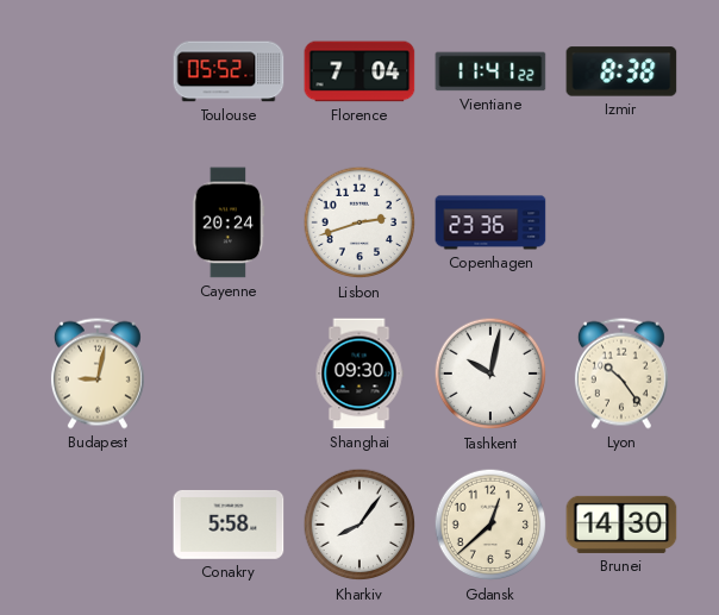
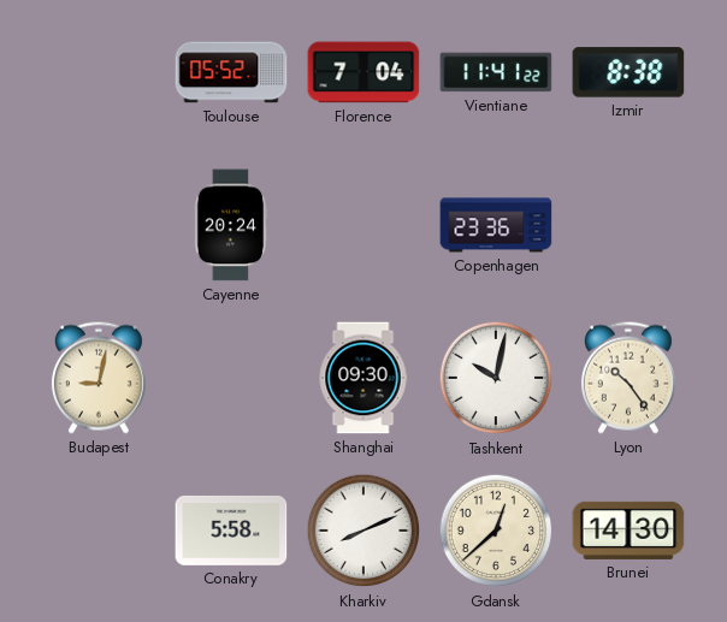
Lisbon: 2:42 -> none
Kharkiv: 8:06 -> 8:11
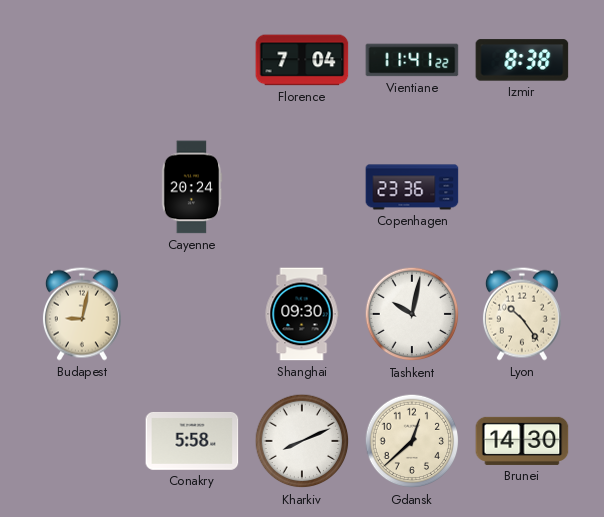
Toulouse: 05:52 -> none
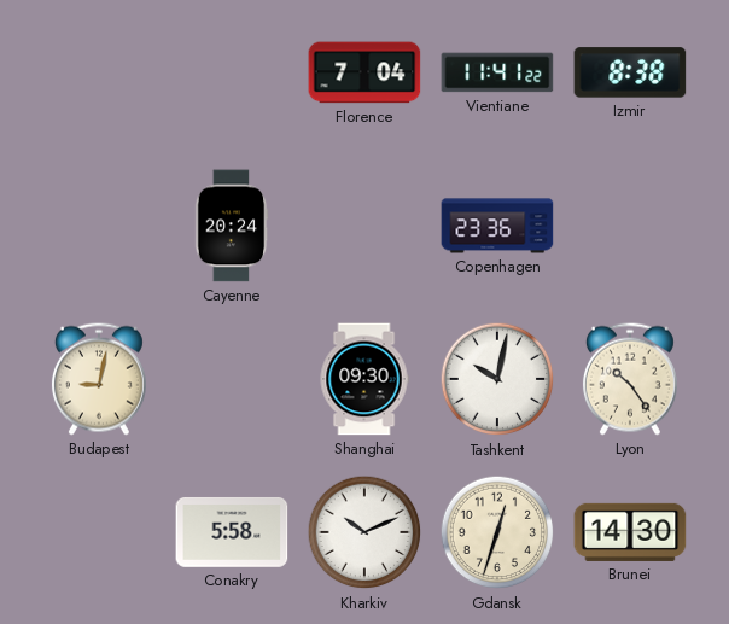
Kharkiv: 8:11 -> 10:11
Gdansk: 12:38 -> 12:33
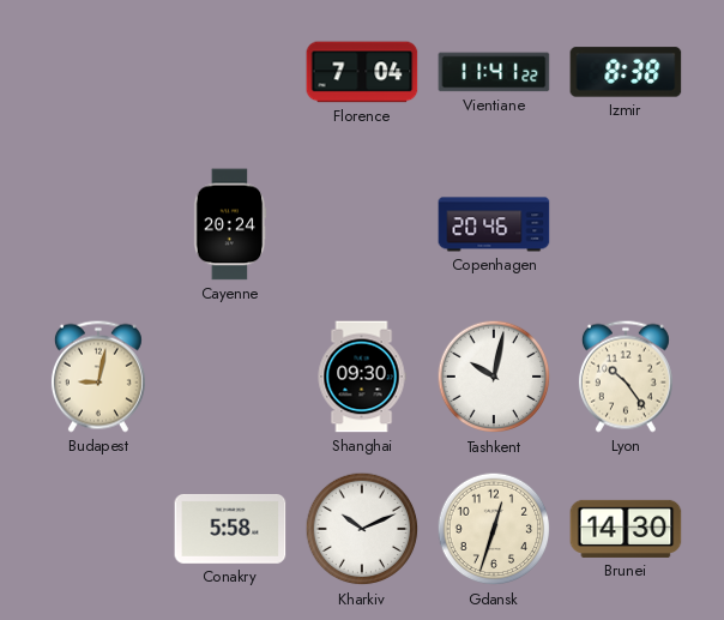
Copenhagen: 23:36 -> 20:46
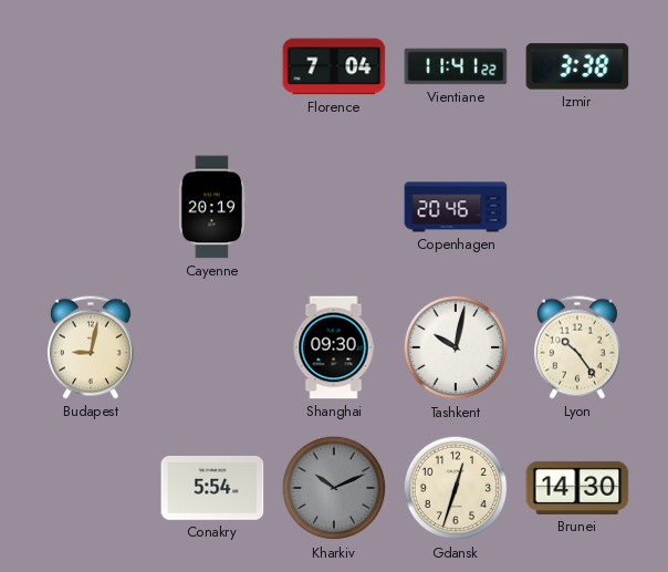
Izmir: 8:38 -> 3:38
Cayenne: 20:24 -> 20:19
Conakry: 5:58 -> 5:54
Kharkiv dial: white -> grey
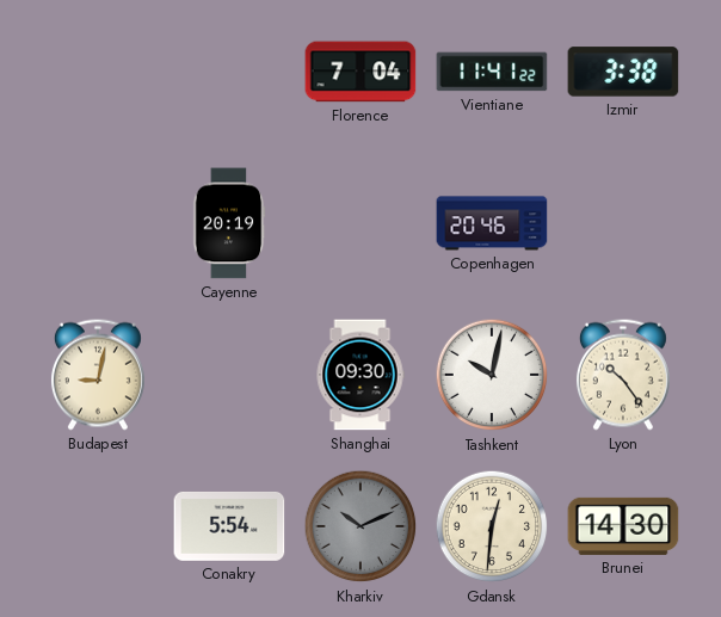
Gdansk: 12:33 -> 12:31
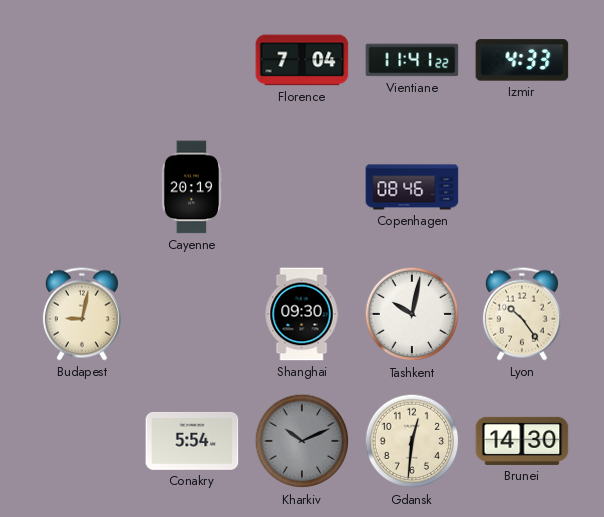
Izmir: 3:38 -> 4:33
Copenhagen: 20:46 -> 08:46
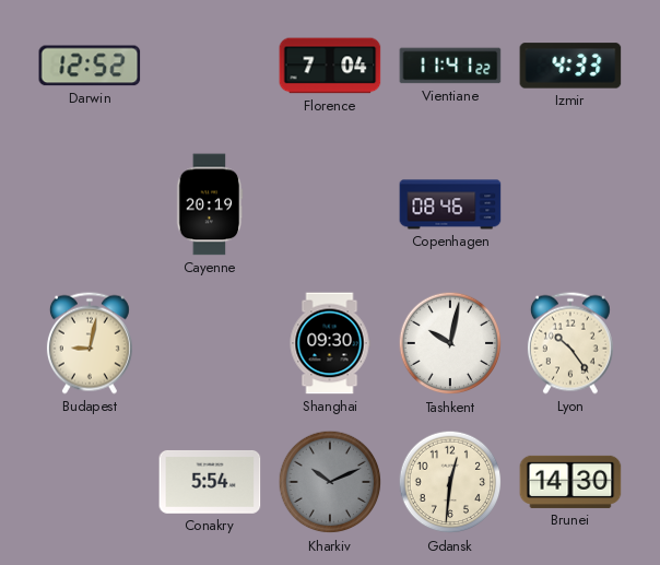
Darwin: none -> 12:52
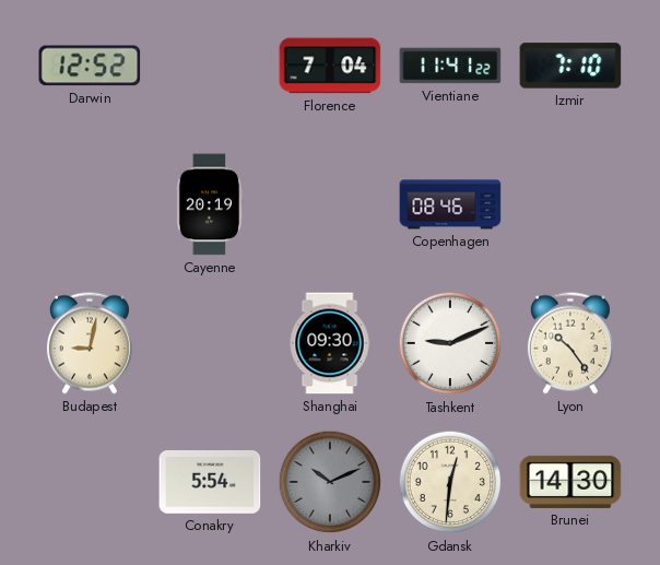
Izmir: 4:33 -> 7:10
Tashkent: 10:02 -> 9:11
